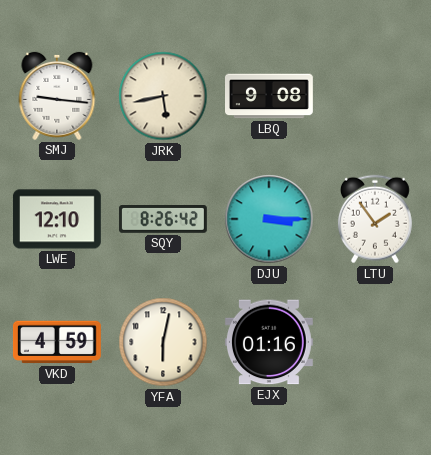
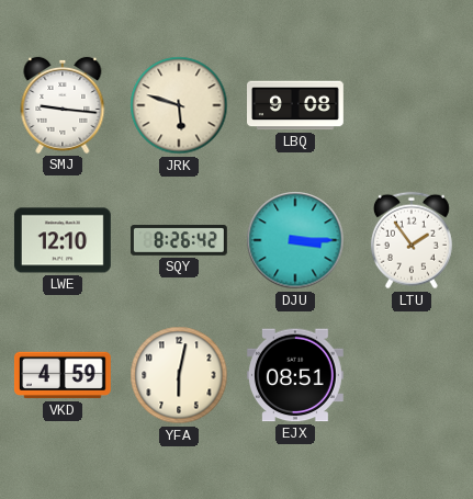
JRK: 5:43 -> 5:48
EJX: 01:16 -> 08:51
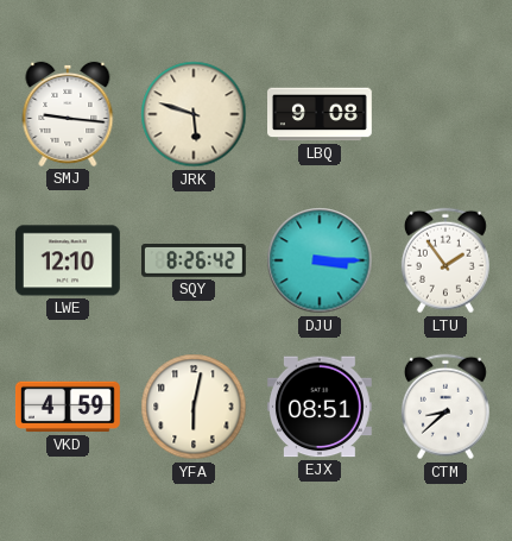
CTM: none -> 8:38
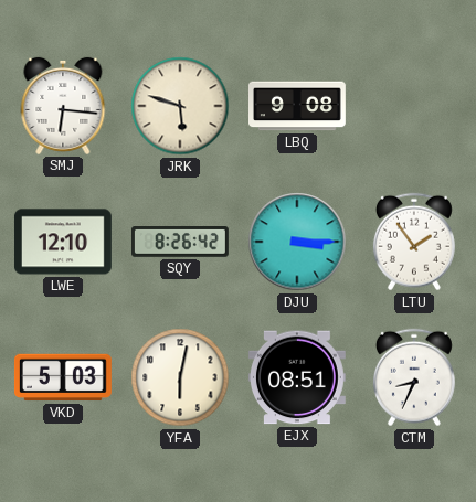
SMJ: 9:16 -> 6:16
VKD: 4:59 -> 5:03
CTM: 8:38 -> 8:34
